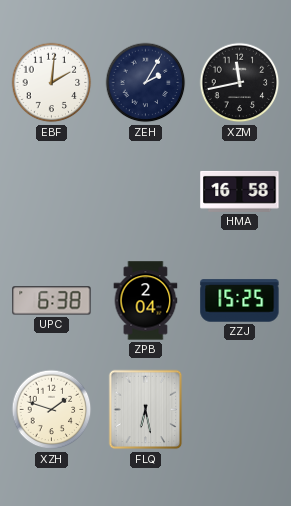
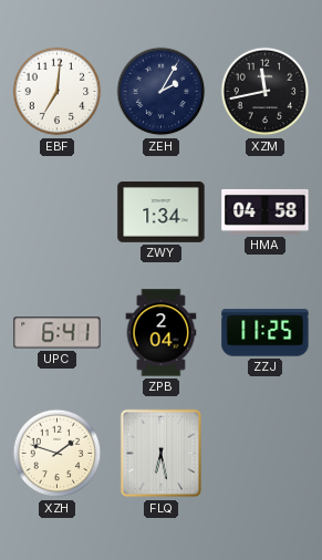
EBF: 2:01 -> 7:01
ZWY: none -> 1:34
HMA: 16:58 -> 04:58
UPC: 6:38 -> 6:41
ZZJ: 15:25 -> 11:25
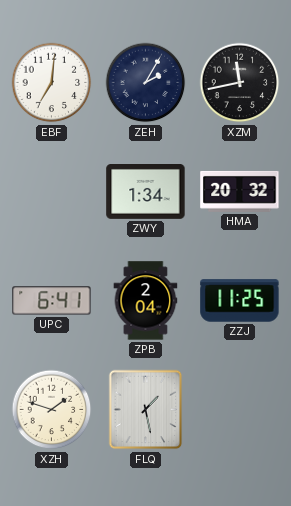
HMA: 04:58 -> 20:32
FLQ: 6:28 -> 1:28
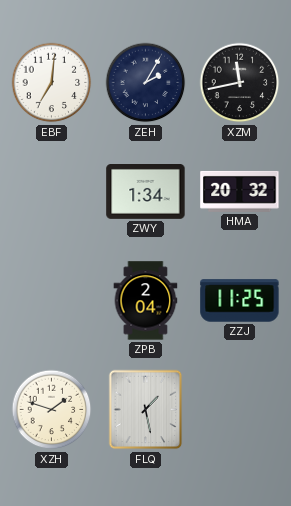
UPC: 6:41 -> none
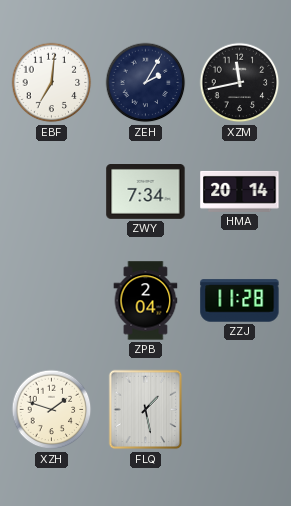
ZWY: 1:34 -> 7:34
HMA: 20:32 -> 20:14
ZZJ: 11:25 -> 11:28
